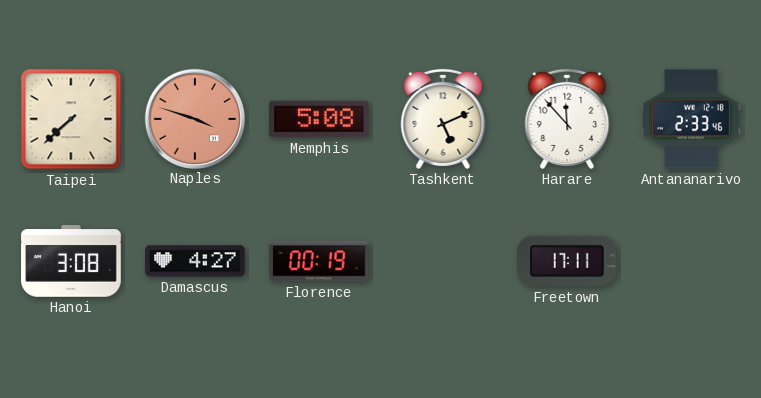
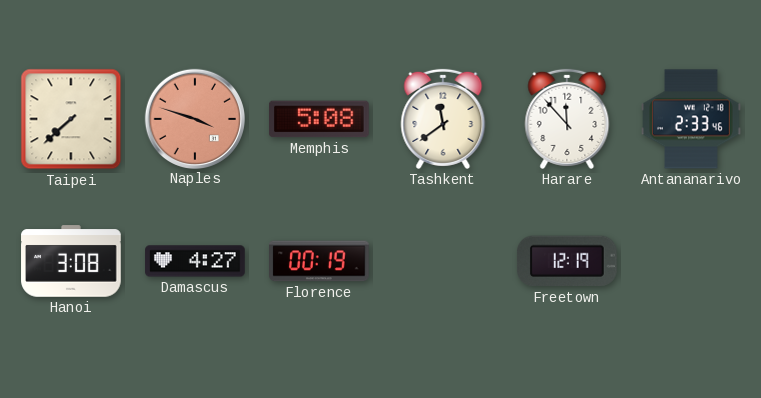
Tashkent: 5:11 -> 11:39
Freetown: 17:11 -> 12:19
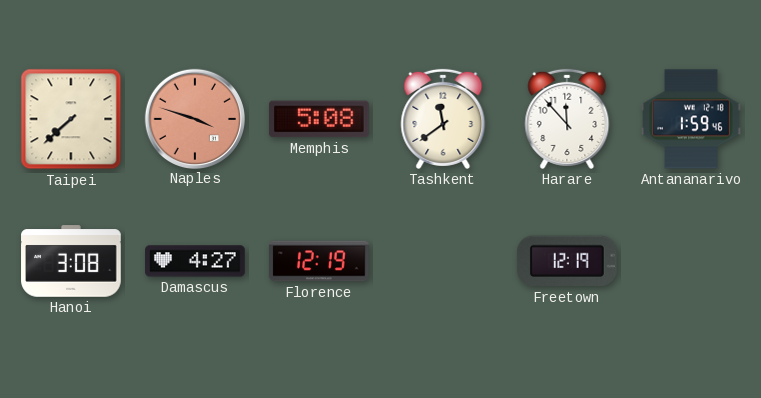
Antananarivo: 2:33 -> 1:59
Florence: 00:19 -> 12:19
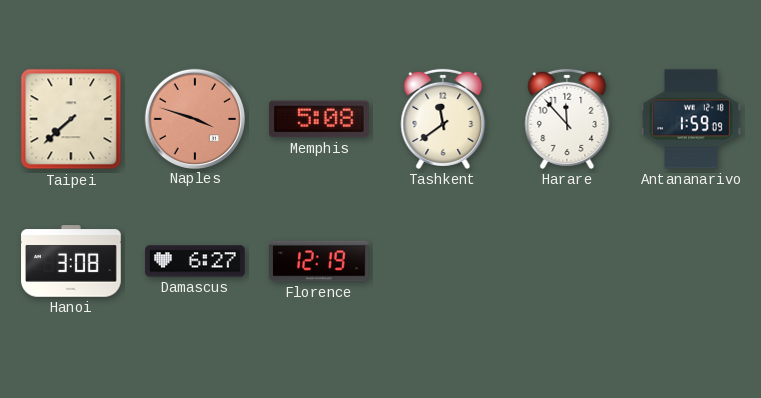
Antananarivo: 1:59:46 -> 1:59:09
Damascus: 4:27 -> 6:27
Freetown: 12:19 -> none
